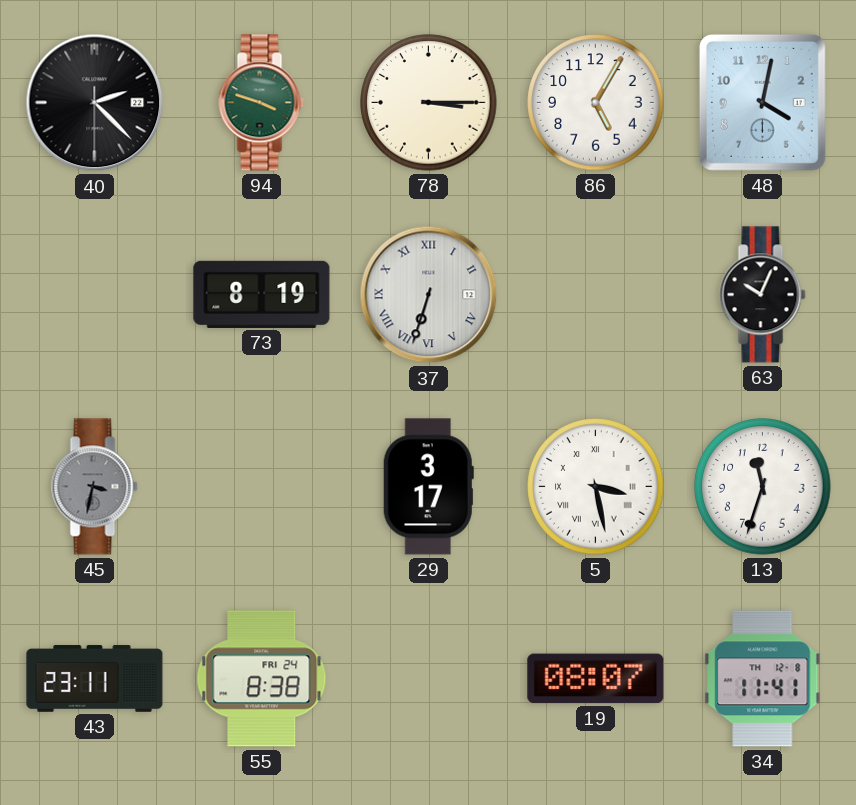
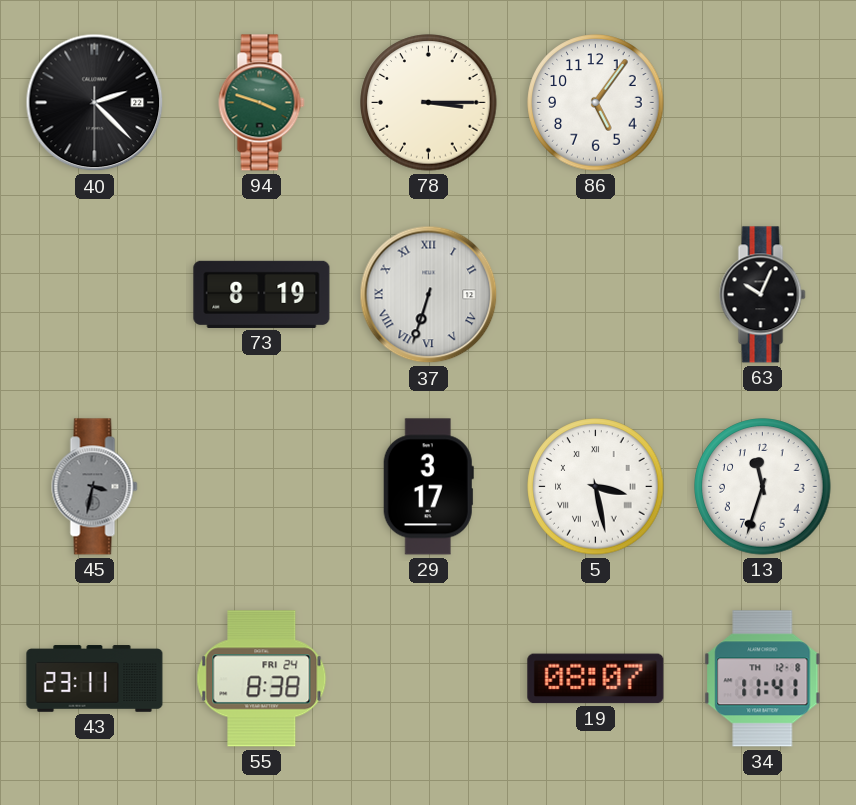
86: 5:05 -> 5:06
48: 4:02 -> none
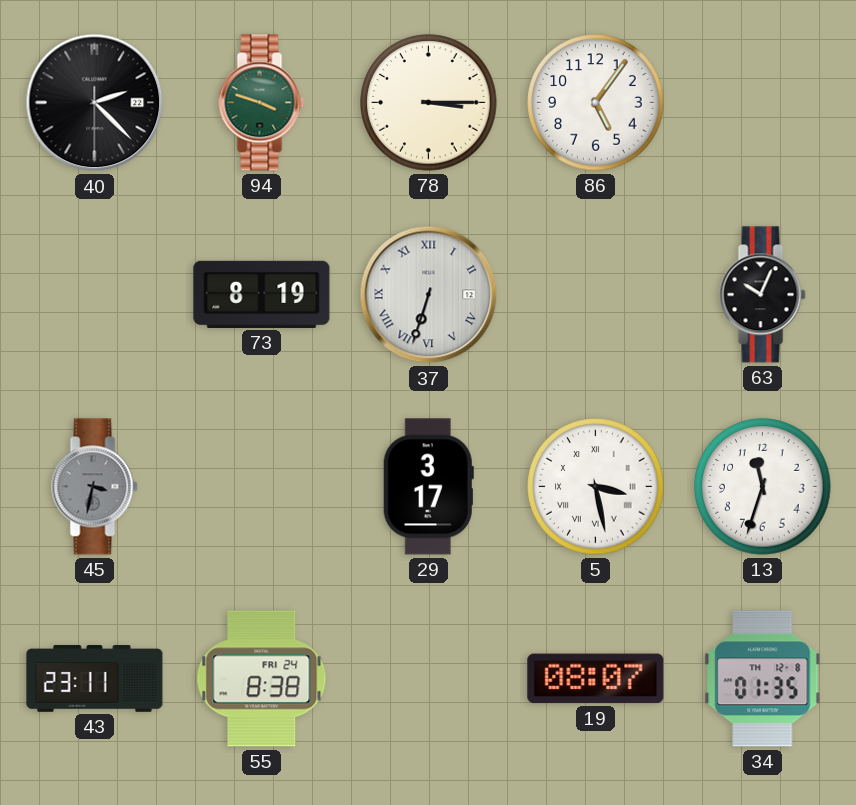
34: 11:41 -> 01:35
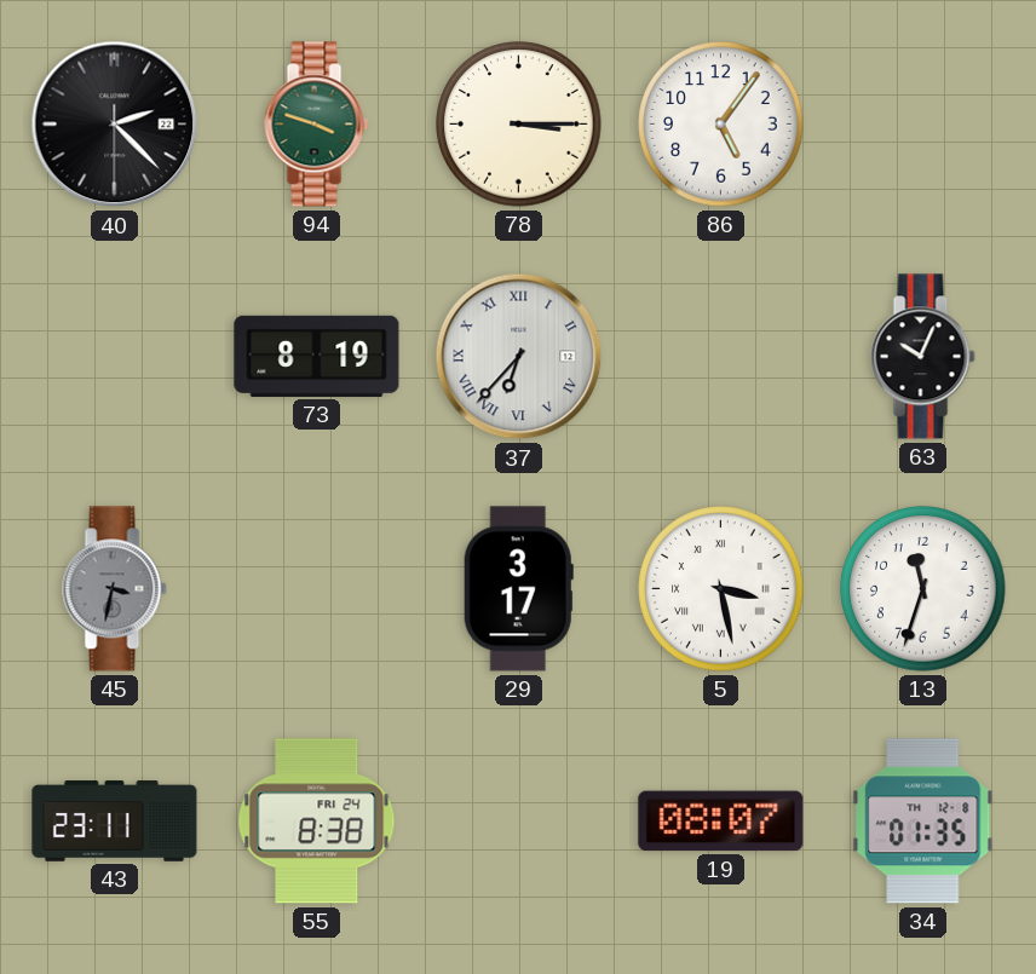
37: 6:33 -> 6:37
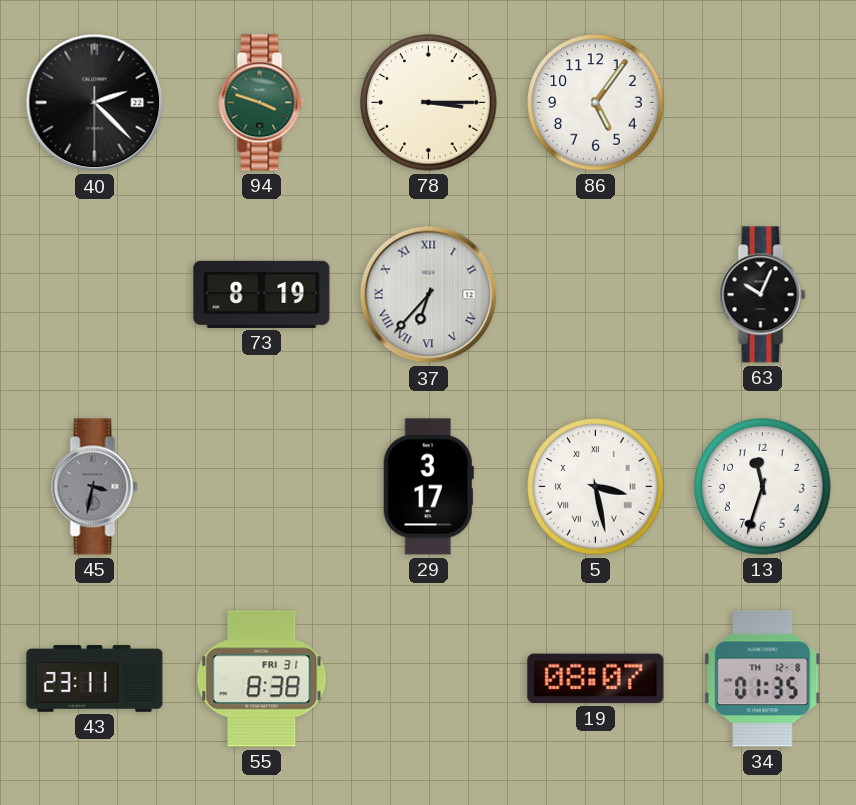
55 date: FRI 24 -> FRI 31
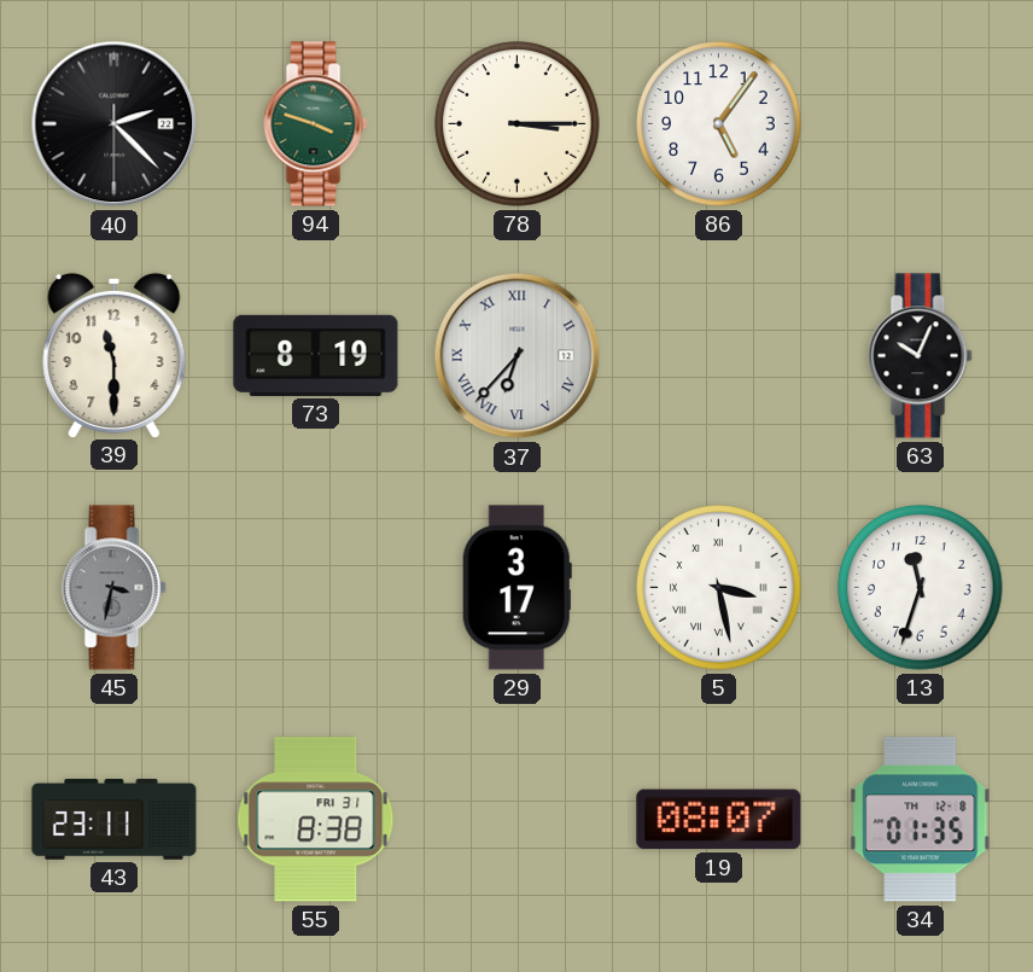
39: none -> 11:30
